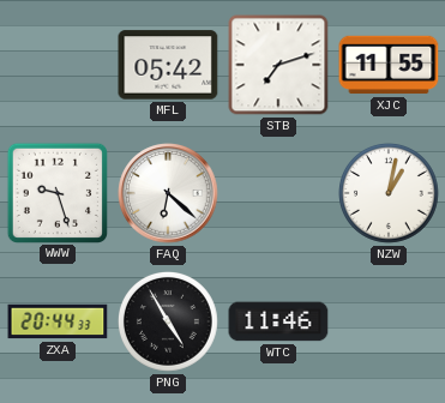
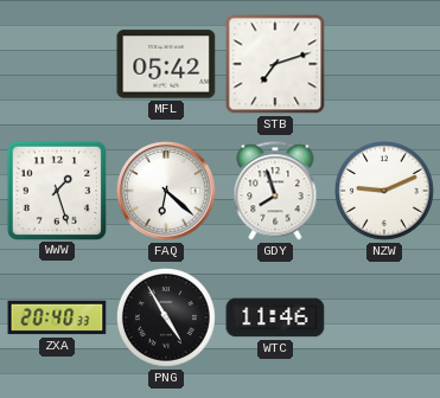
XJC: 11:55 -> none
WWW: 9:27 -> 1:27
GDY: none -> 7:57
NZW: 1:02 -> 9:11
ZXA: 20:44 -> 20:40
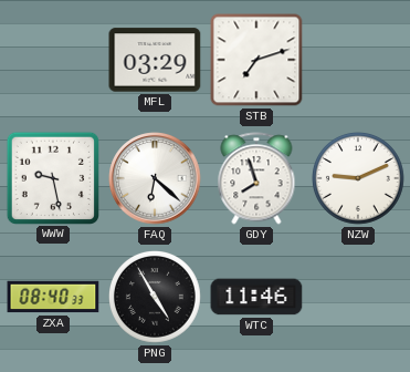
MFL: 05:42 -> 03:29
WWW: 1:27 -> 9:28
ZXA: 20:40 -> 08:40
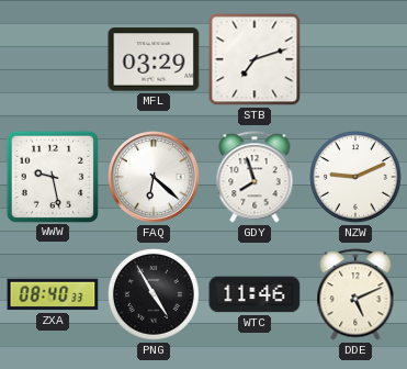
DDE: none -> 5:11
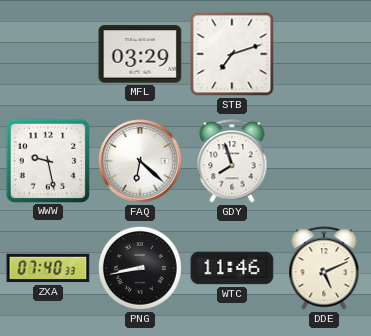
NZW: 9:11 -> none
ZXA: 08:40 -> 07:40
PNG: 4:55 -> 8:43
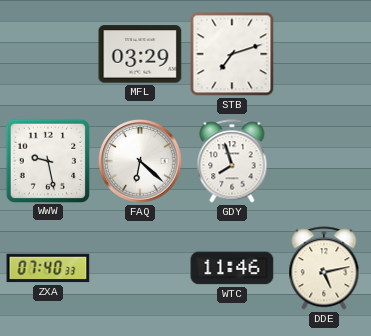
PNG: 8:43 -> none
DDE: 5:11 -> 5:13
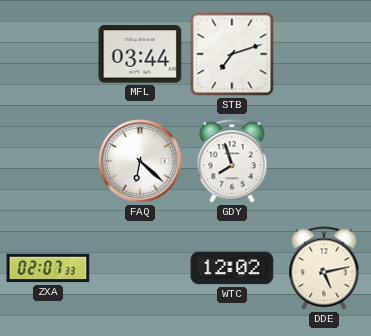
MFL: 03:29 -> 03:44
WWW: 9:28 -> none
ZXA: 07:40 -> 02:07
WTC: 11:46 -> 12:02
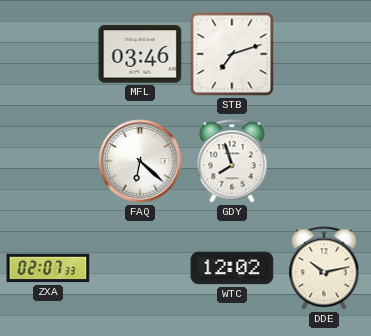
MFL: 03:44 -> 03:46
DDE: 5:13 -> 10:13
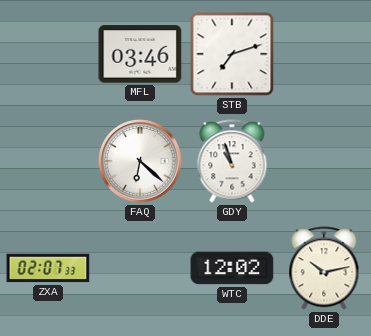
GDY: 7:57 -> 10:57
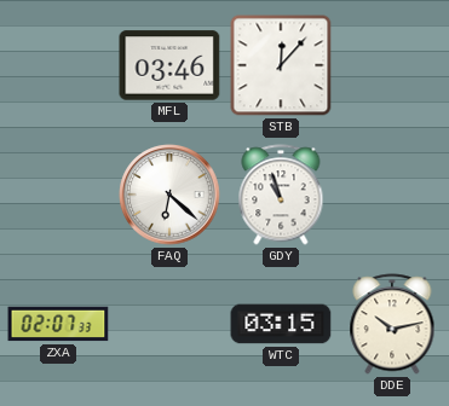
STB: 7:12 -> 12:07
WTC: 12:02 -> 03:15
